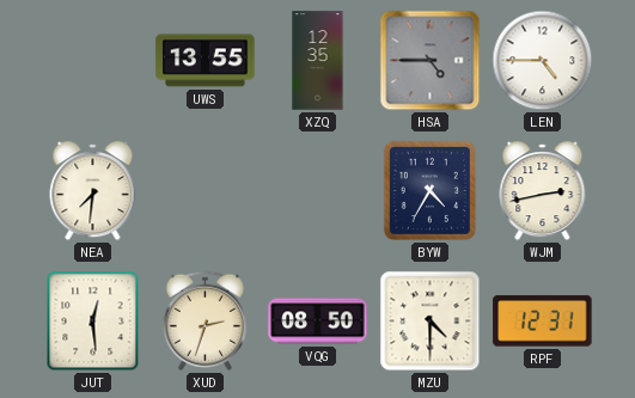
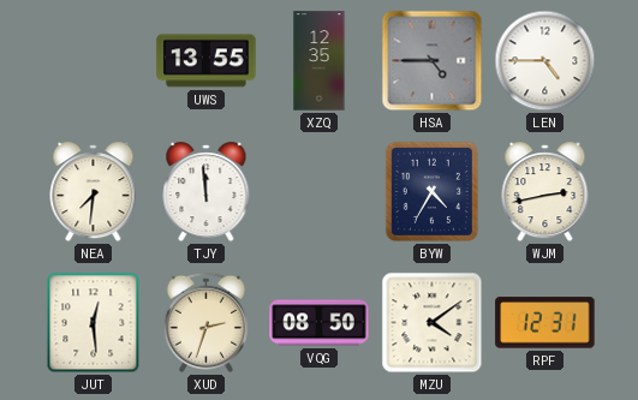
TJY: none -> 11:59
MZU: 4:30 -> 4:09
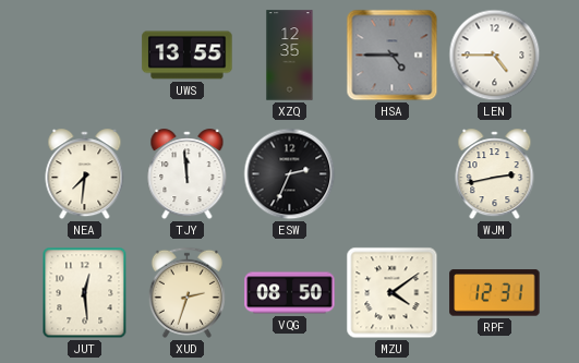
ESW: none -> 2:34
BYW: 4:35 -> none
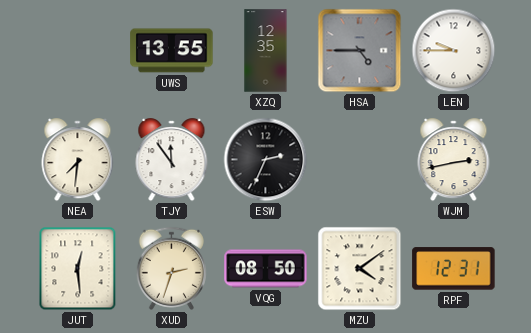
LEN: 4:45 -> 9:45
TJY: 11:59 -> 11:54
